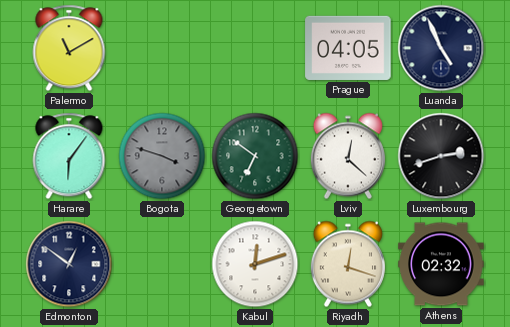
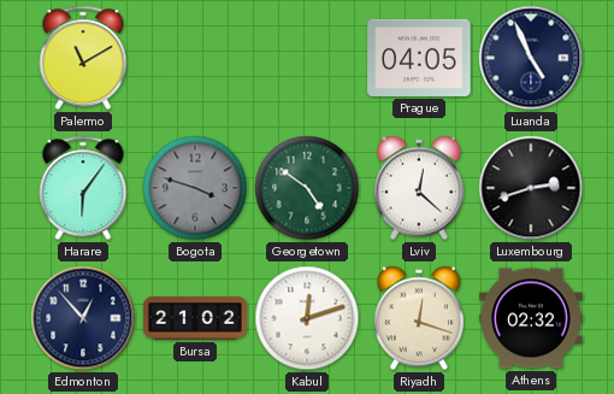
Georgetown: 6:51 -> 4:51
Edmonton: 12:51 -> 12:53
Bursa: none -> 21:02
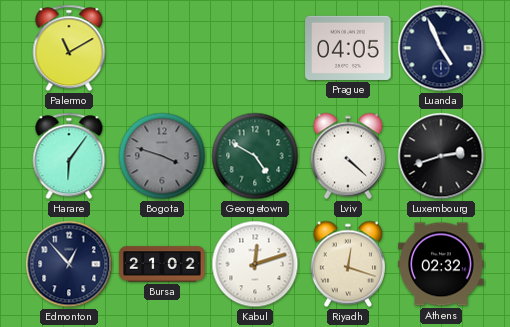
Georgetown: 4:51 -> 4:50
Lviv: 12:22 -> 4:22
